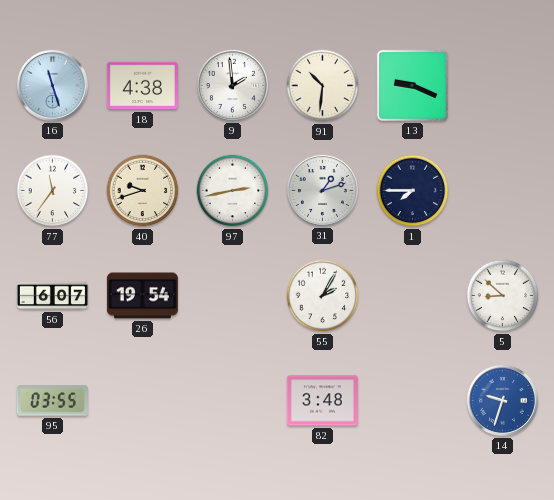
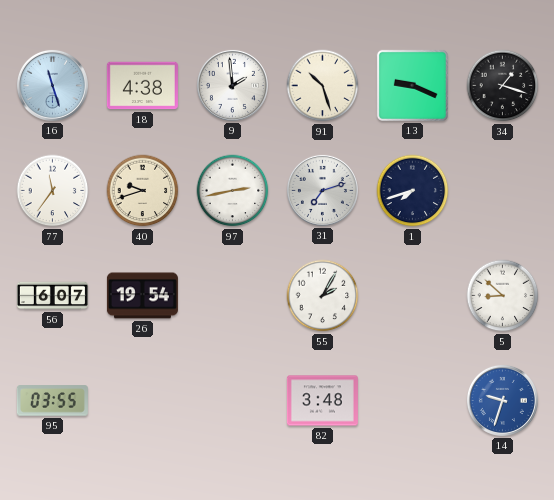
91: 10:31 -> 10:27
34: none -> 1:18
31: 1:12 -> 7:12
1: 7:45 -> 7:42
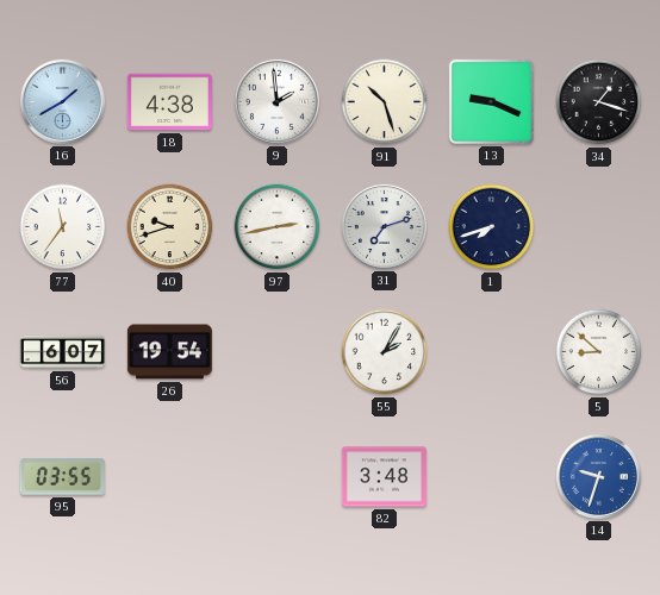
16: 11:27 -> 1:40
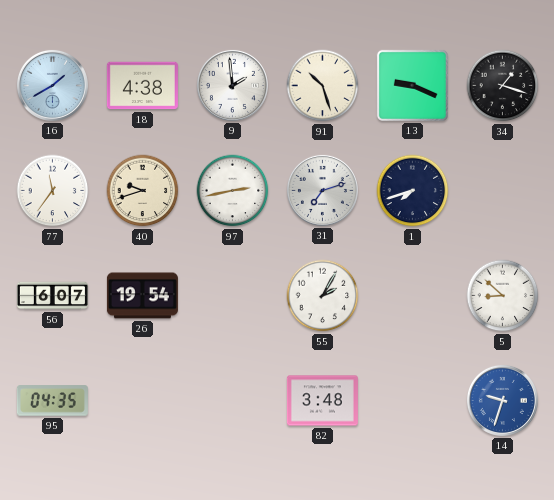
95: 03:55 -> 04:35
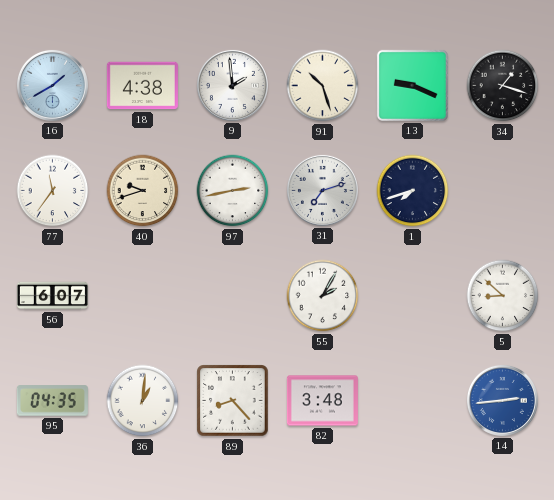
26: 19:54 -> none
36: none -> 1:01
89: none -> 8:23
14: 9:33 -> 2:44
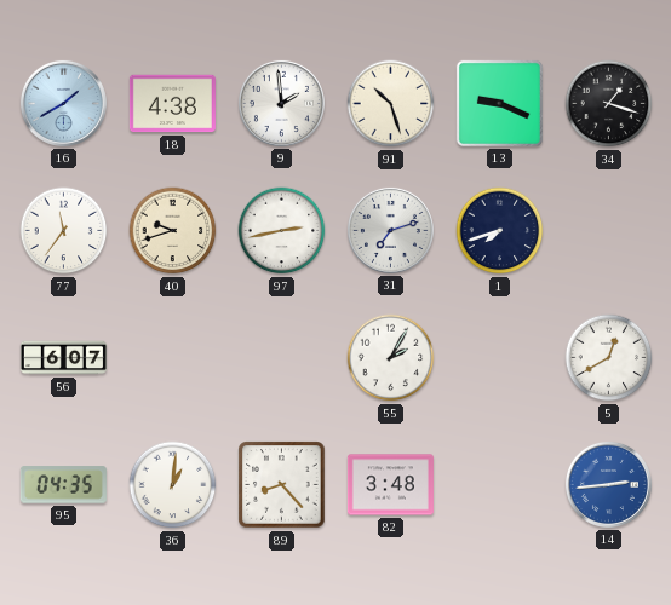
5: 8:52 -> 12:40
